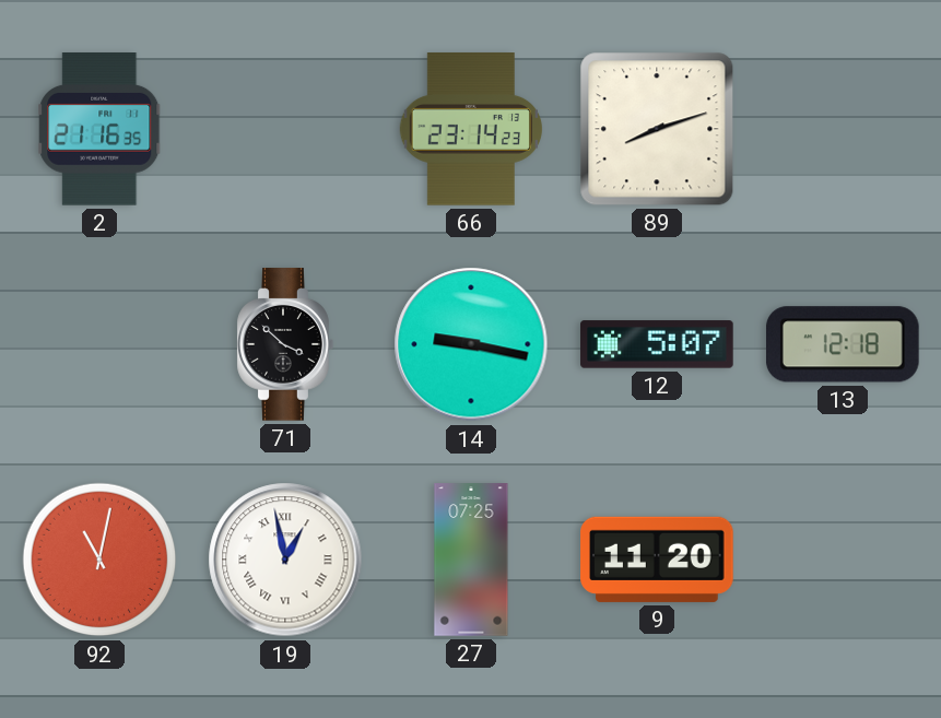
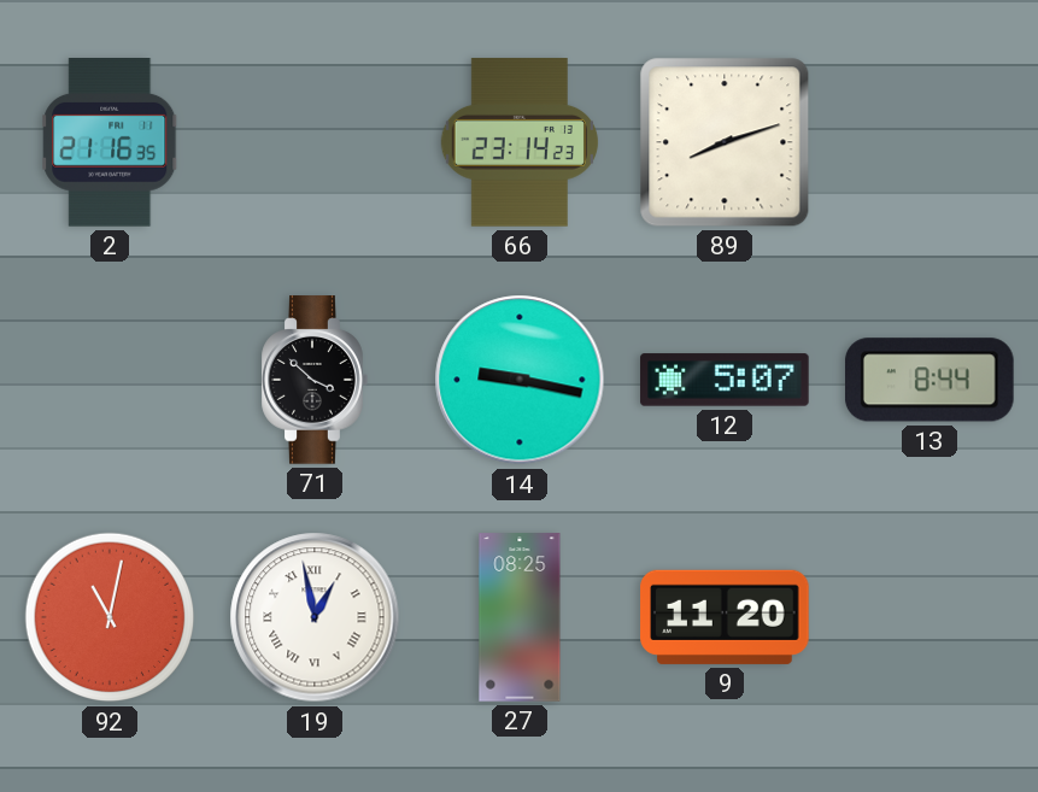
13: 12:18 -> 8:44
27: 07:25 -> 08:25
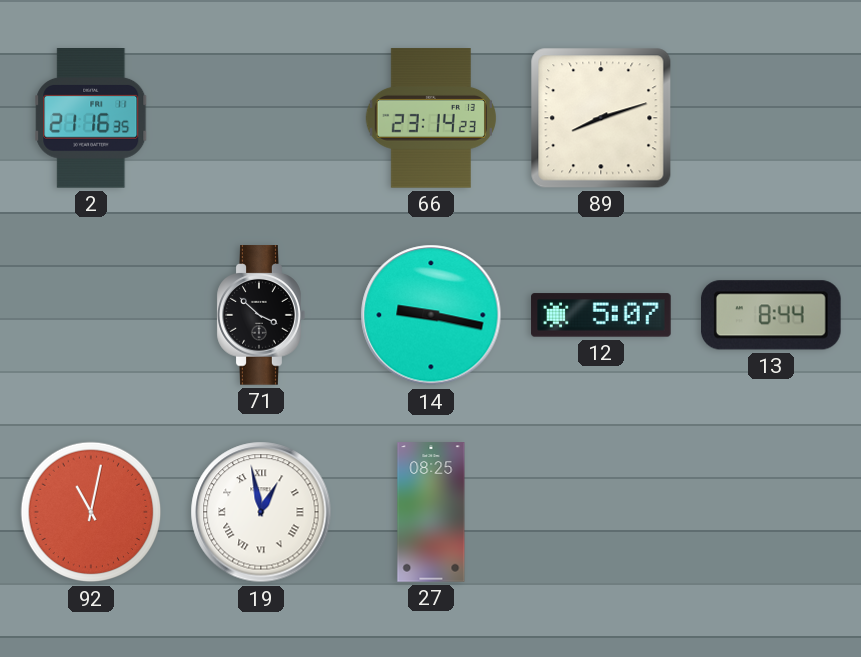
9: 11:20 -> none
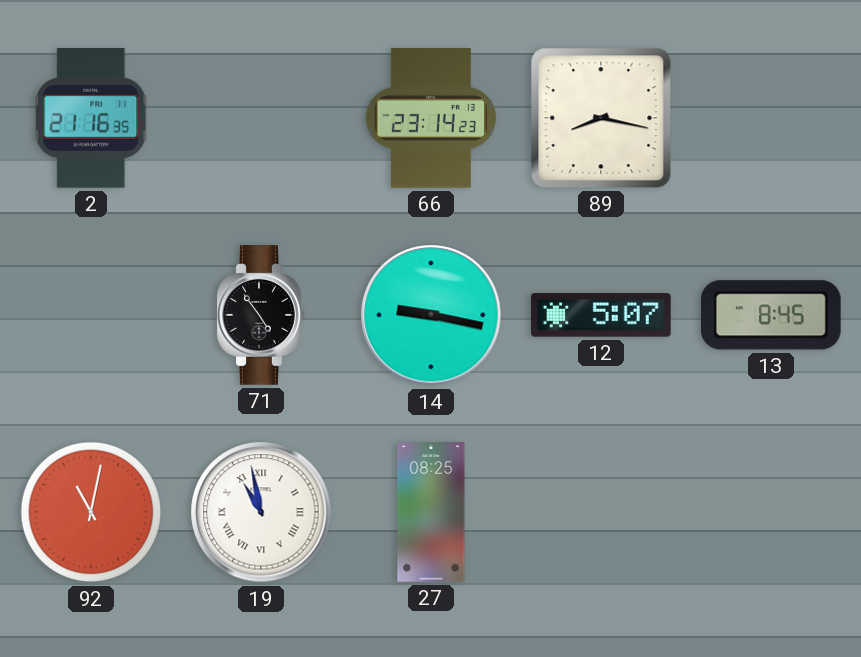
89: 8:12 -> 8:17
71: 3:52 -> 4:54
13: 8:44 -> 8:45
19: 12:58 -> 10:58
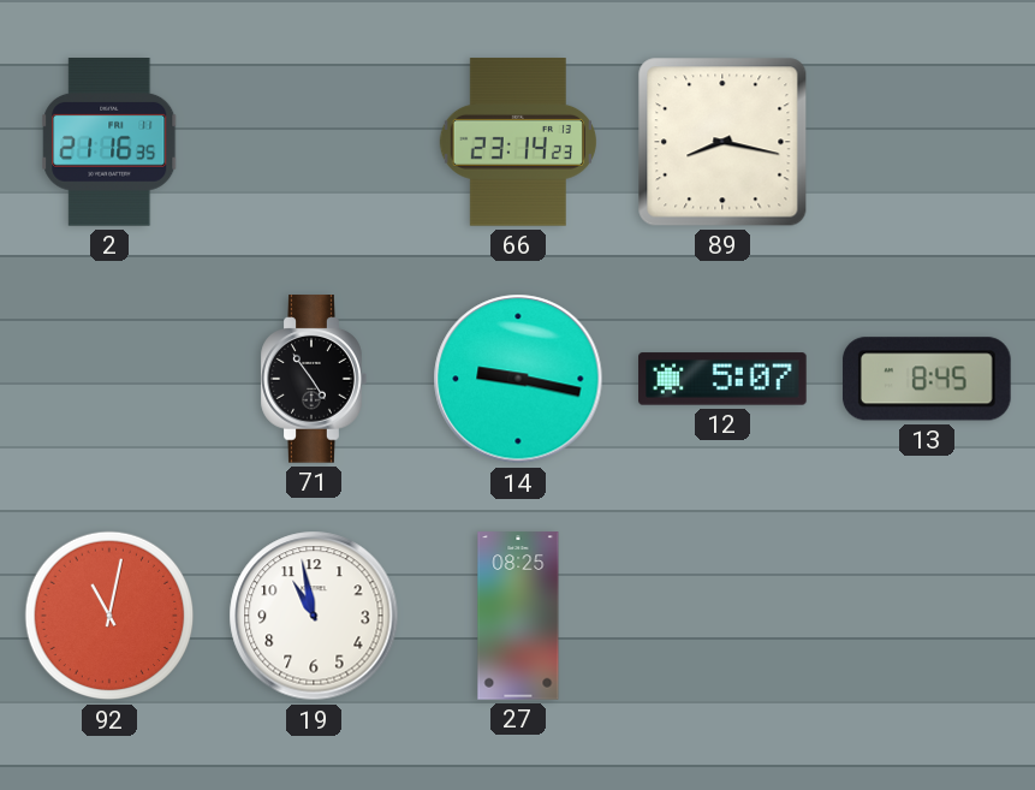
19 numerals: Roman -> Arabic
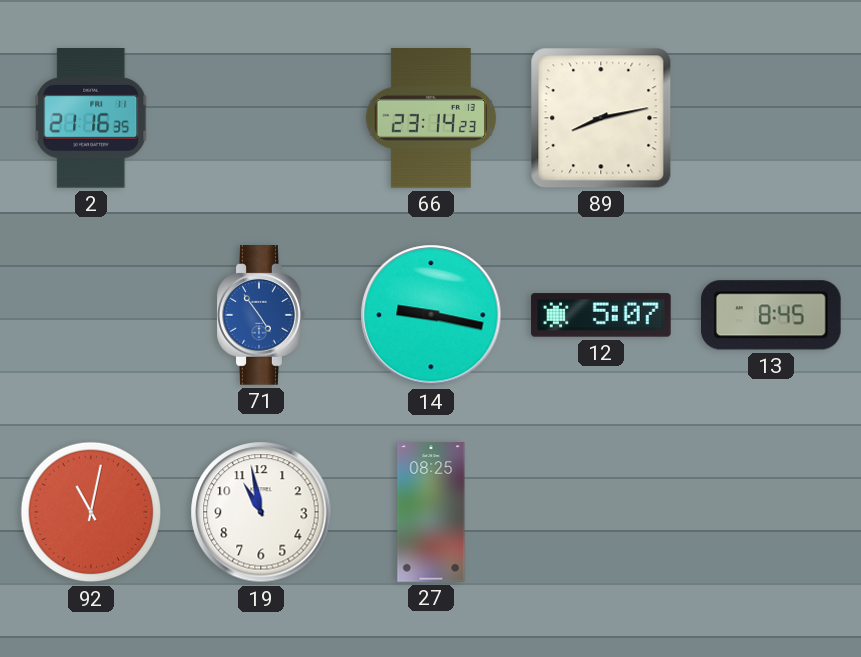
89: 8:17 -> 8:13
71 dial: black -> blue
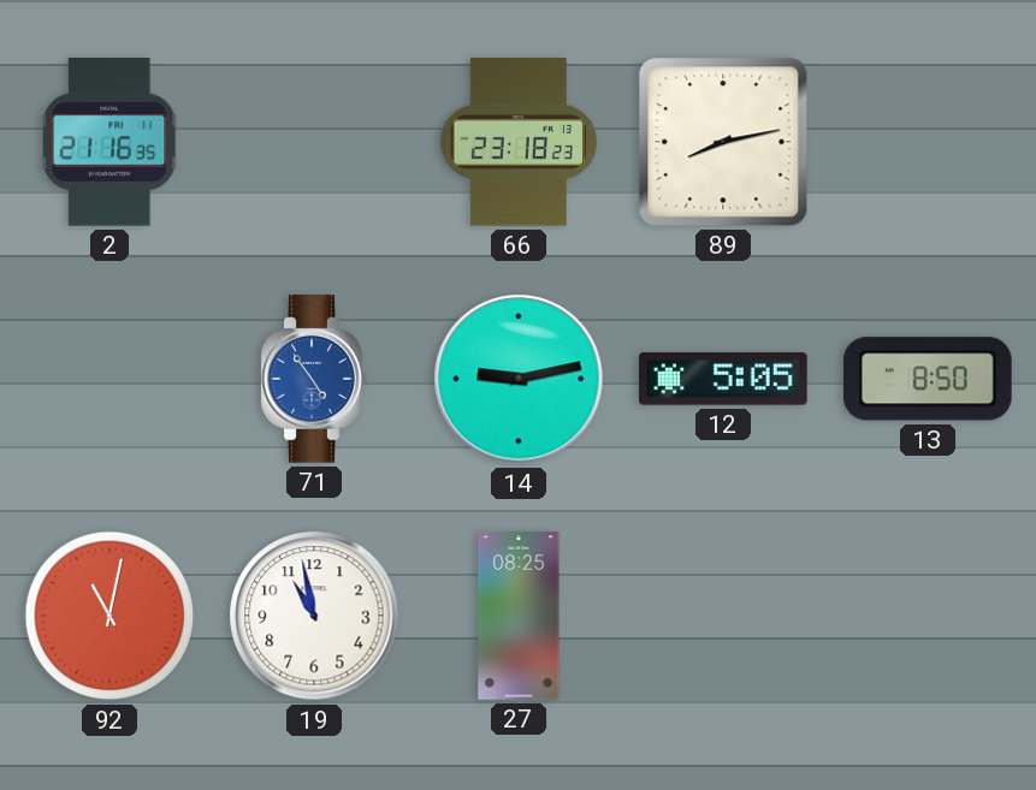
66: 23:14 -> 23:18
14: 9:17 -> 9:13
12: 5:07 -> 5:05
13: 8:45 -> 8:50
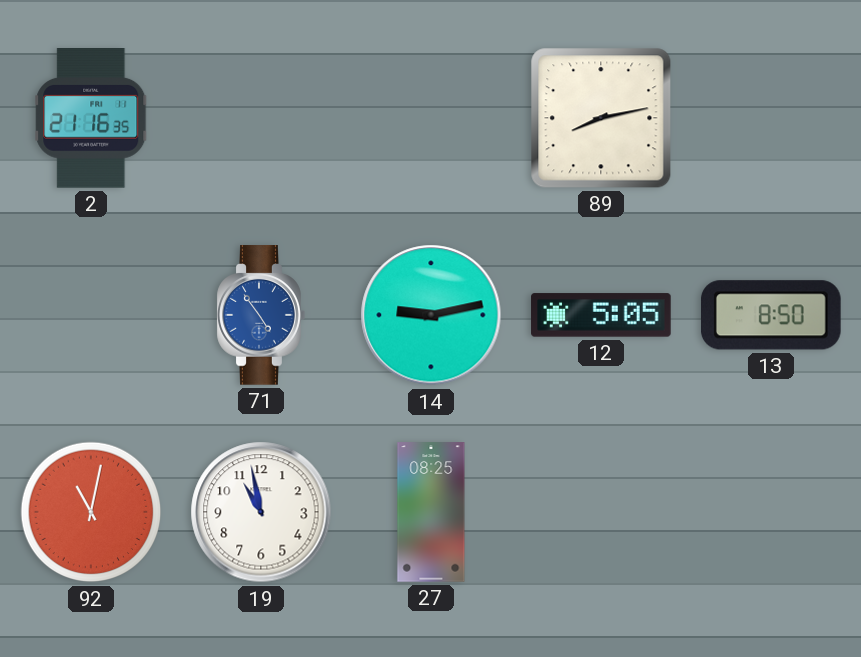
66: 23:18 -> none
